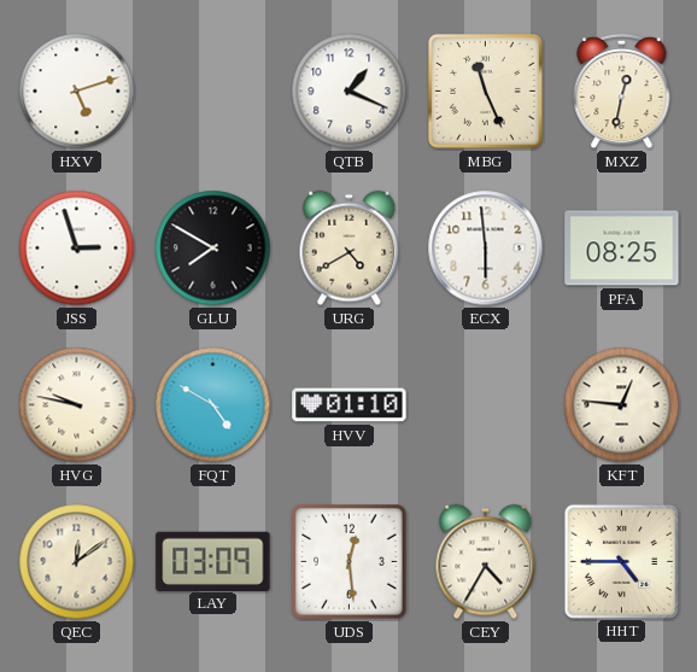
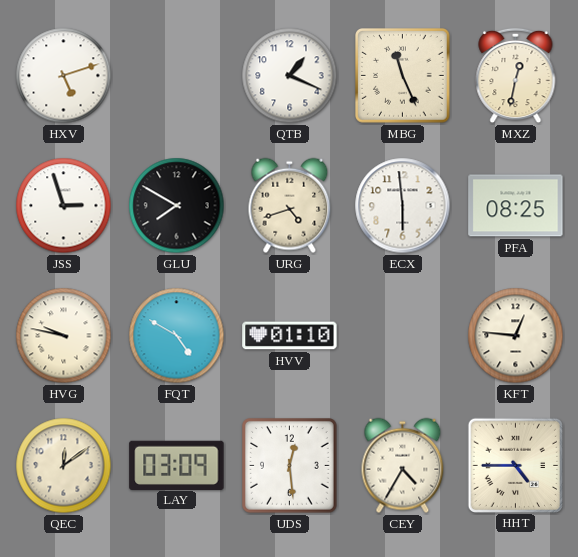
URG: 4:40 -> 4:42
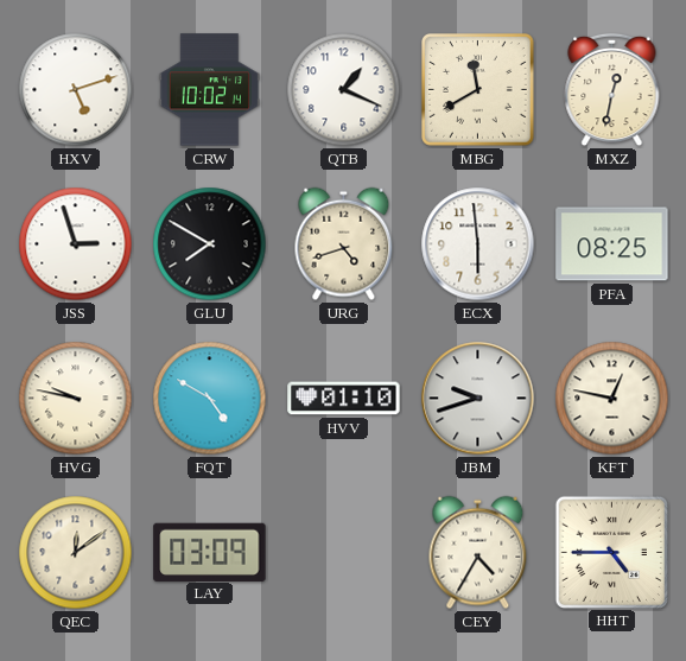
CRW: none -> 10:02
MBG: 11:26 -> 11:40
JBM: none -> 9:42
KFT: 12:46 -> 12:47
UDS: 12:29 -> none
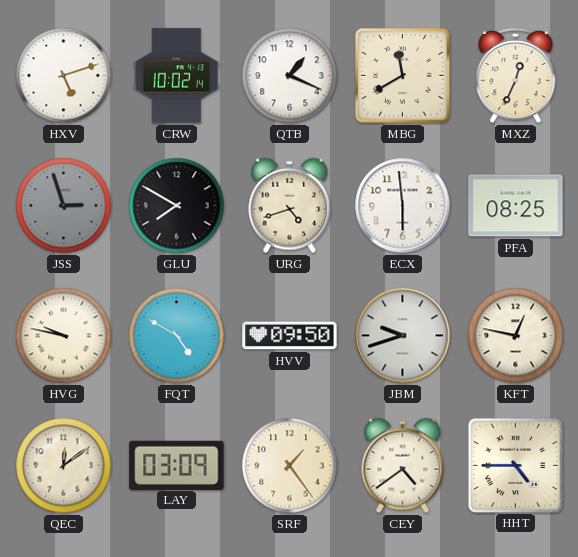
MXZ: 12:32 -> 12:34
JSS dial: white -> grey
HVV: 01:10 -> 09:50
SRF: none -> 1:24
CEY: 4:35 -> 4:39
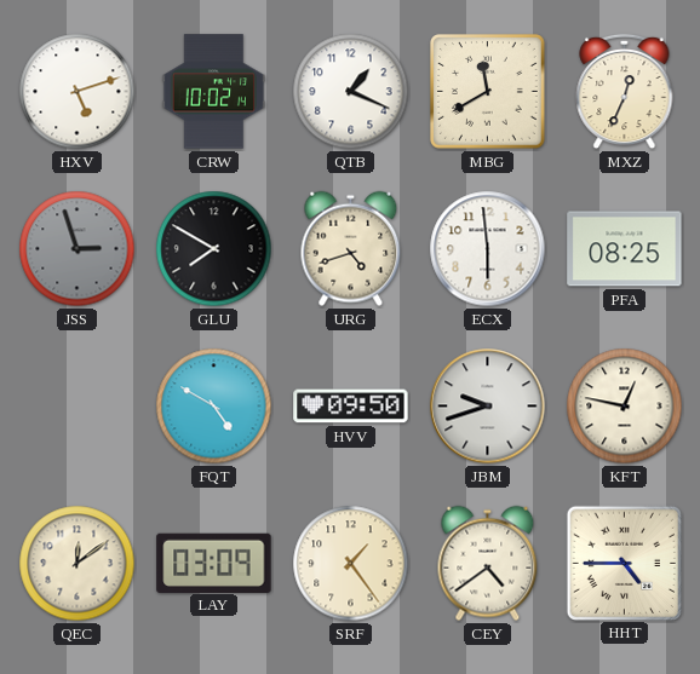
HVG: 9:47 -> none
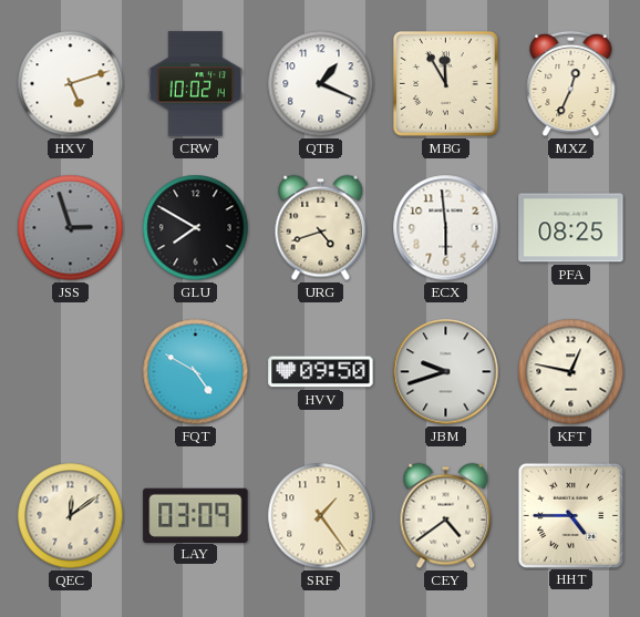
MBG: 11:40 -> 11:55
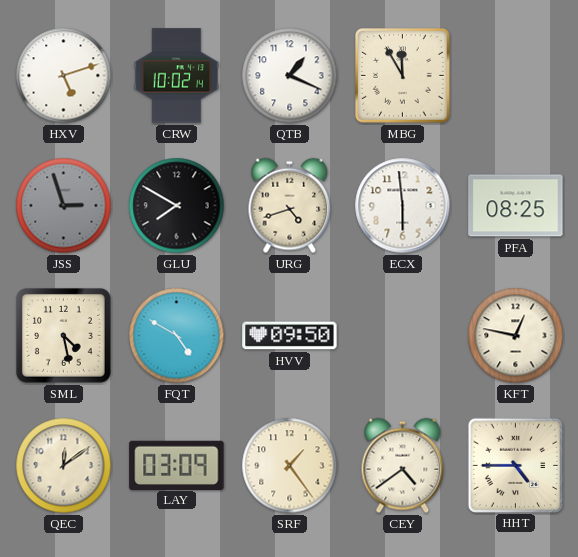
MXZ: 12:34 -> none
SML: none -> 4:28
JBM: 9:42 -> none
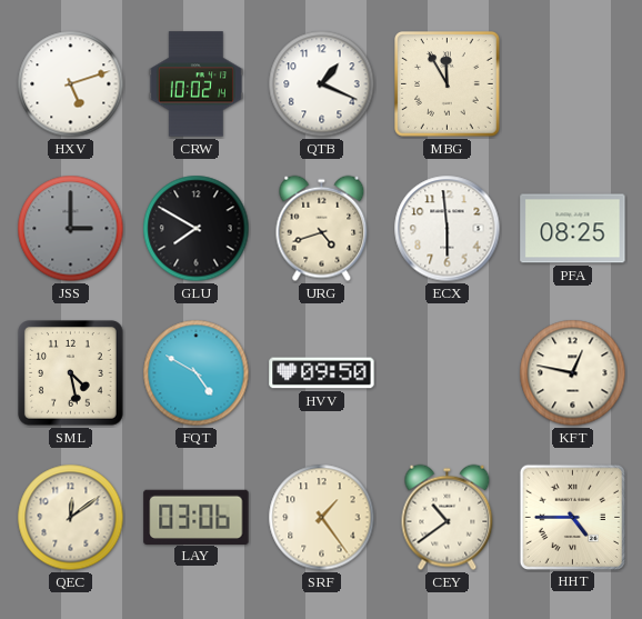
JSS: 2:57 -> 3:00
LAY: 03:09 -> 03:06
CEY: 4:39 -> 10:39
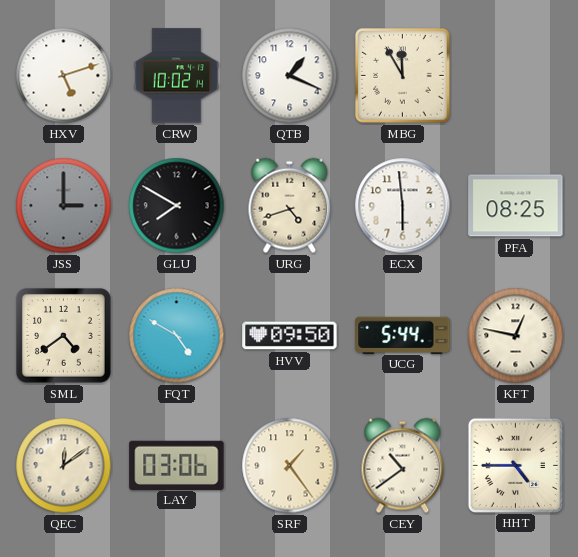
SML: 4:28 -> 4:39
UCG: none -> 5:44
